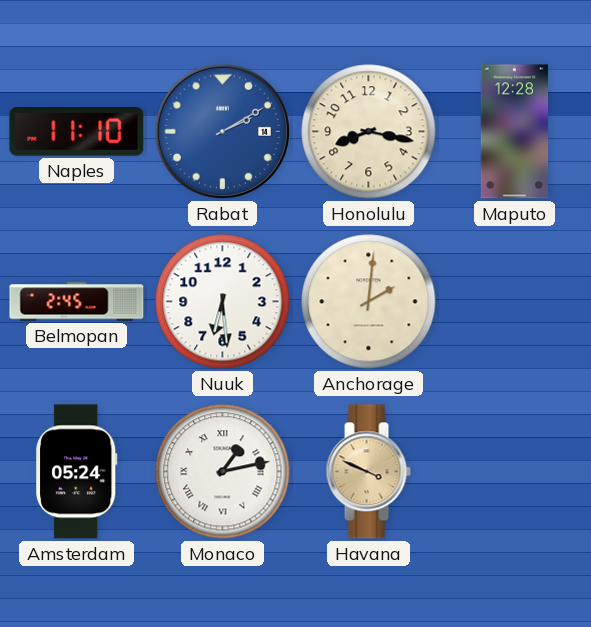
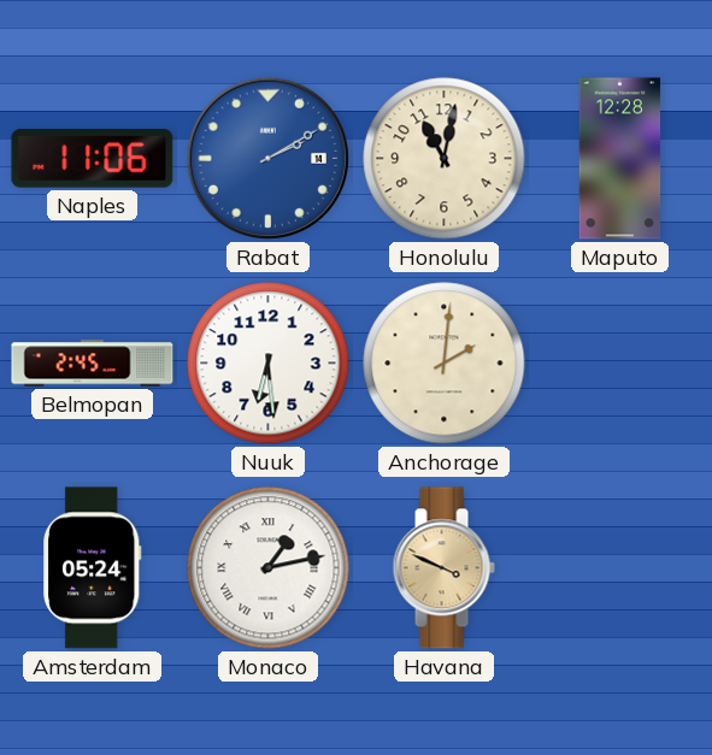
Naples: 11:10 -> 11:06
Honolulu: 8:17 -> 11:02
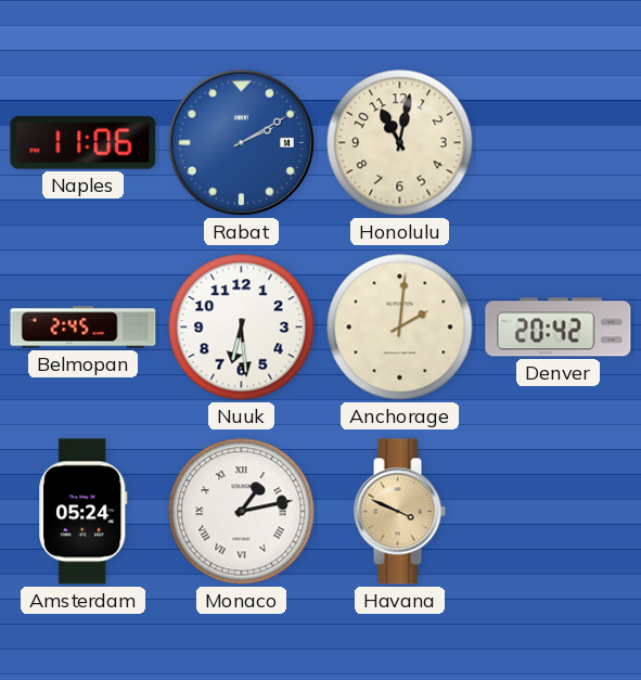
Maputo: 12:28 -> none
Denver: none -> 20:42
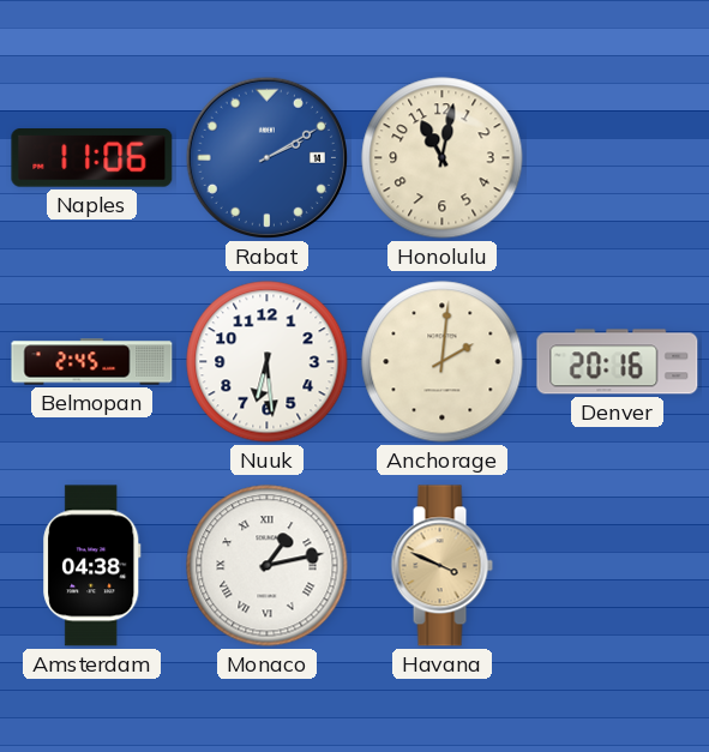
Denver: 20:42 -> 20:16
Amsterdam: 05:24 -> 04:38
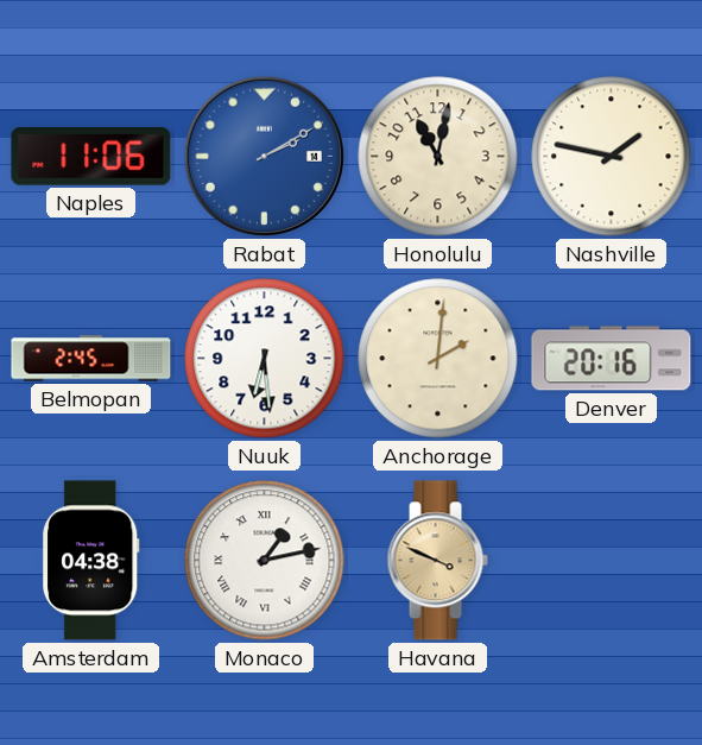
Nashville: none -> 1:47
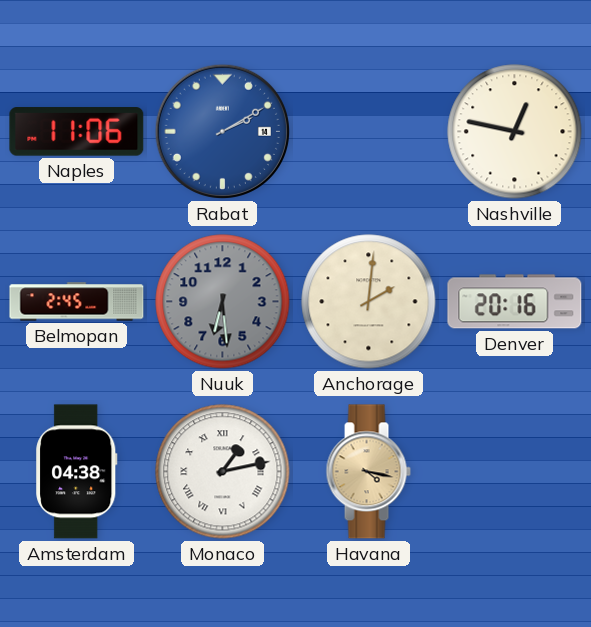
Honolulu: 11:02 -> none
Nashville: 1:47 -> 12:47
Nuuk dial: white -> grey
Havana: 3:49 -> 4:17
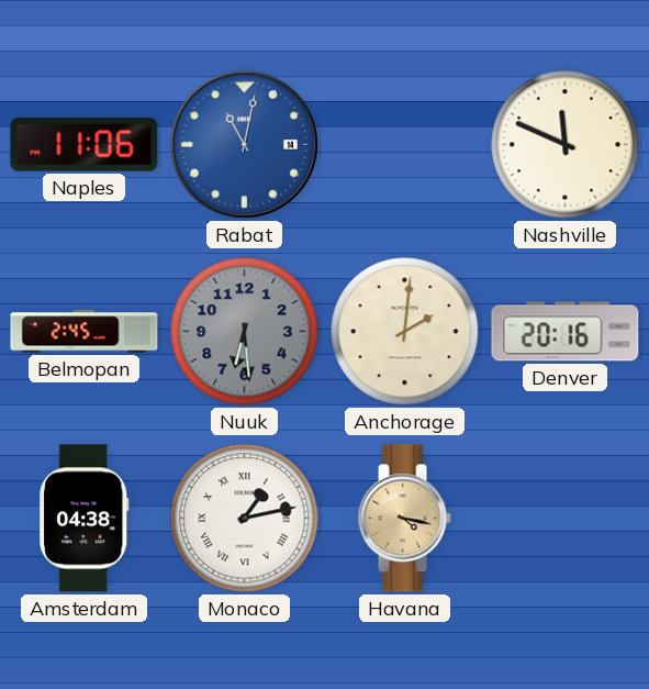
Rabat: 2:10 -> 11:02
Nashville: 12:47 -> 11:49
